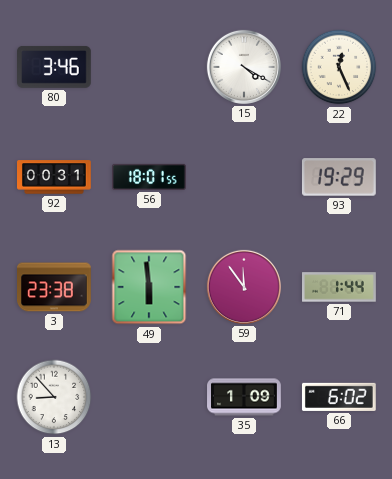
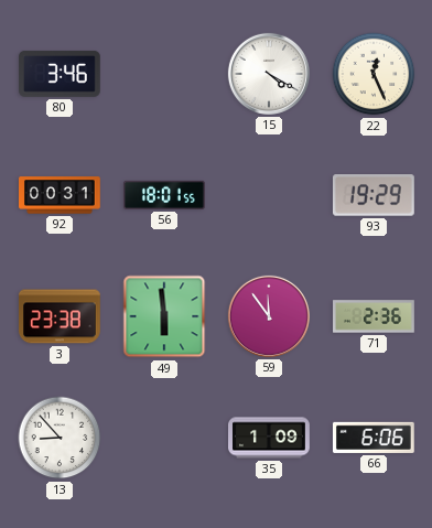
71: 1:44 -> 2:36
66: 6:02 -> 6:06
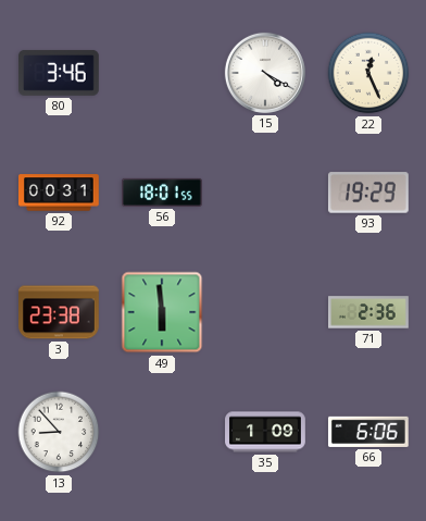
59: 11:54 -> none
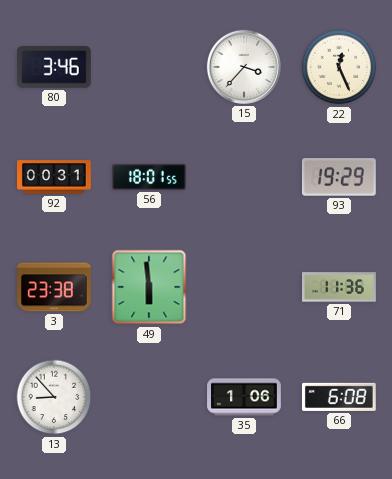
15: 4:20 -> 3:37
71: 2:36 -> 11:36
35: 1:09 -> 1:06
66: 6:06 -> 6:08
